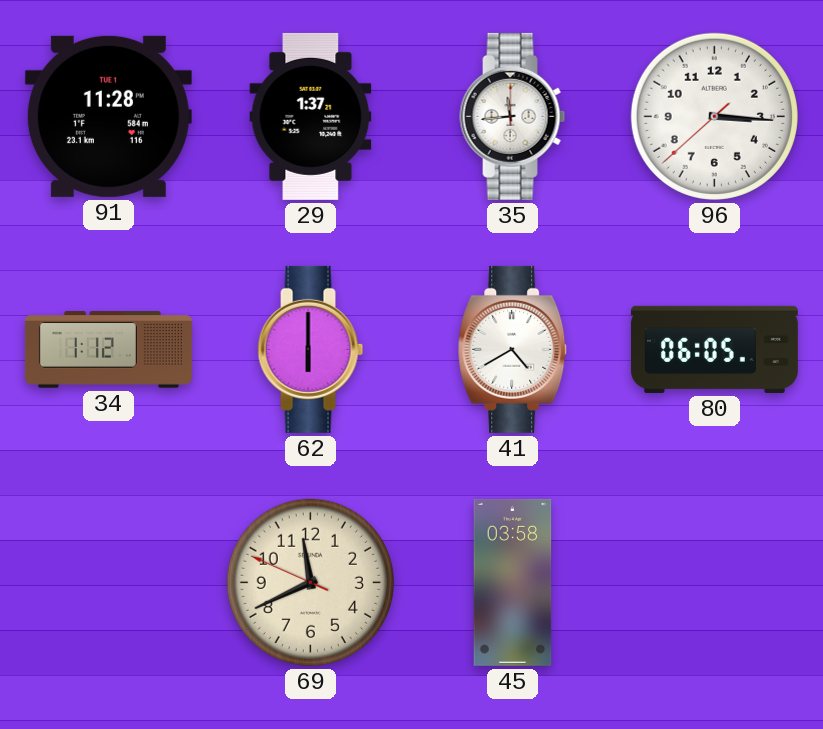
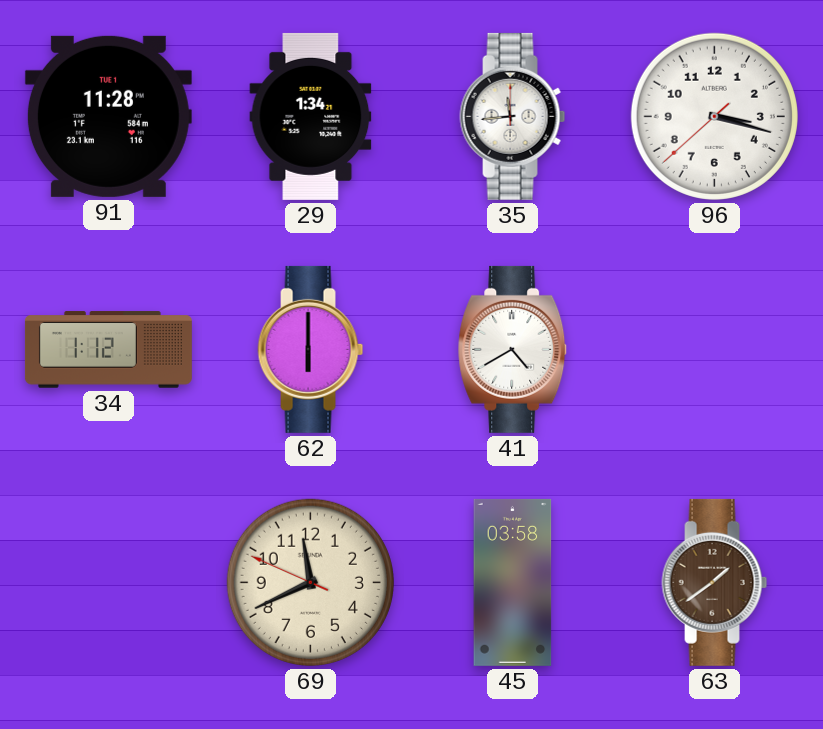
29: 1:37 -> 1:34
96: 3:15 -> 3:17
80: 06:05 -> none
63: none -> 1:39
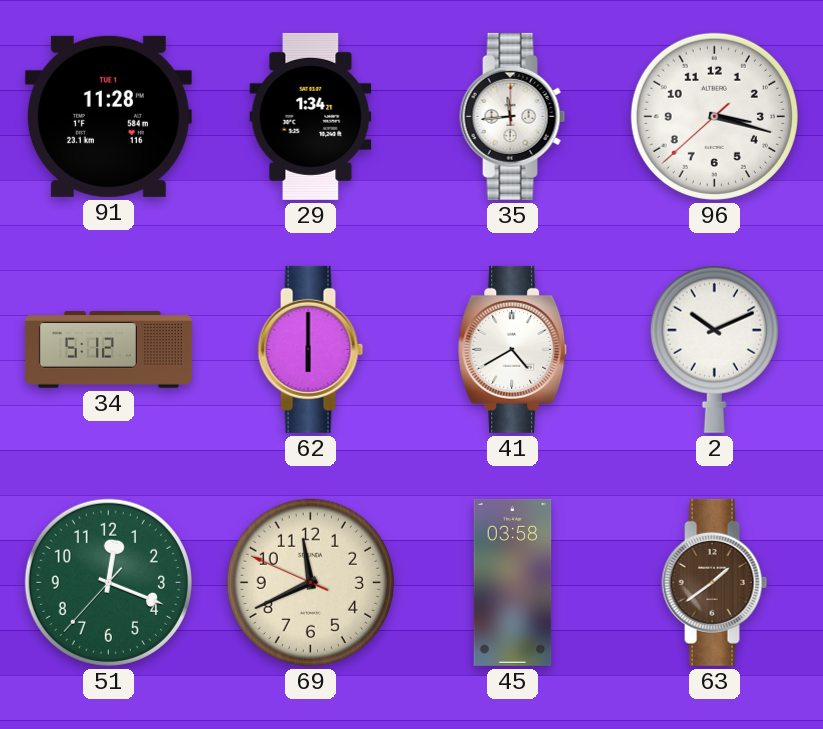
34: 1:12 -> 5:12
2: none -> 10:11
51: none -> 12:18
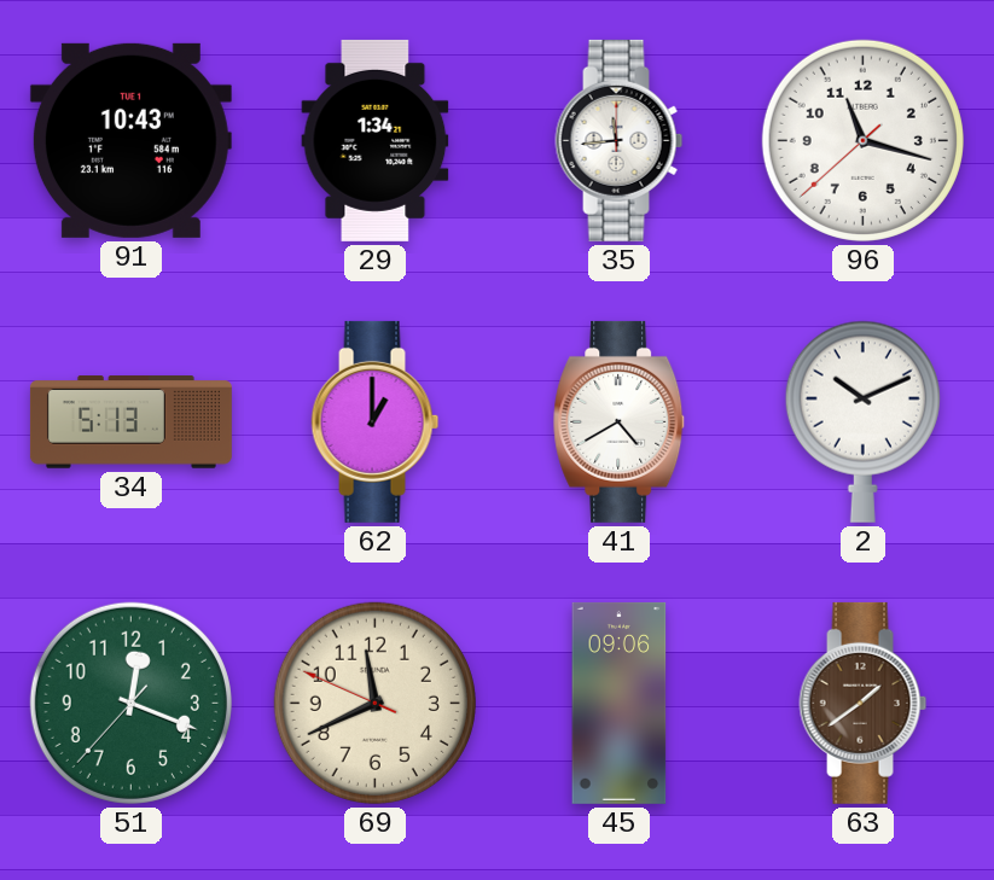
91: 11:28 -> 10:43
96: 3:17 -> 11:17
34: 5:12 -> 5:13
62: 6:00 -> 1:00
45: 03:58 -> 09:06
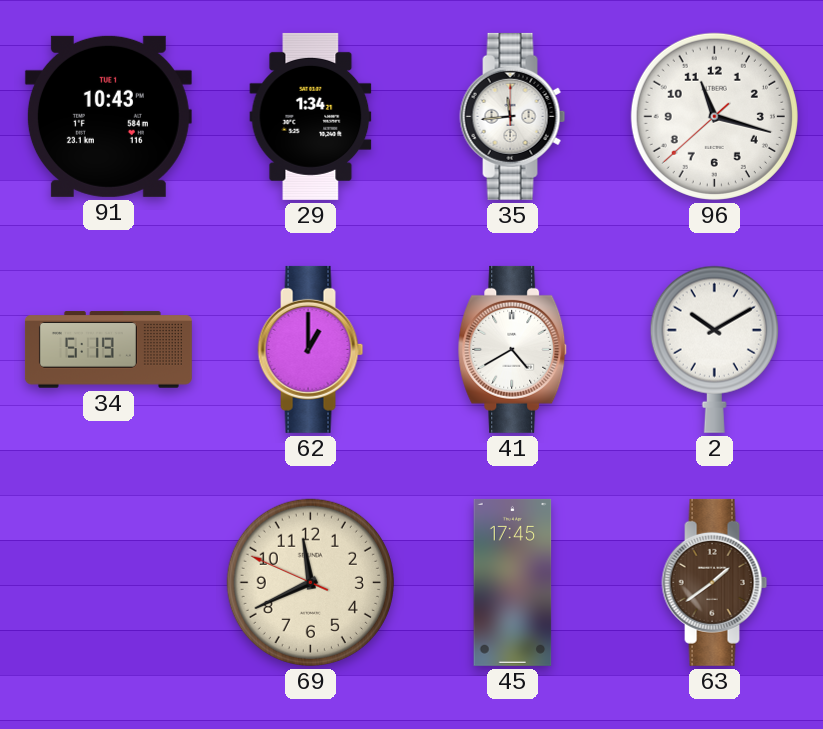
34: 5:13 -> 5:19
2: 10:11 -> 10:10
51: 12:18 -> none
45: 09:06 -> 17:45
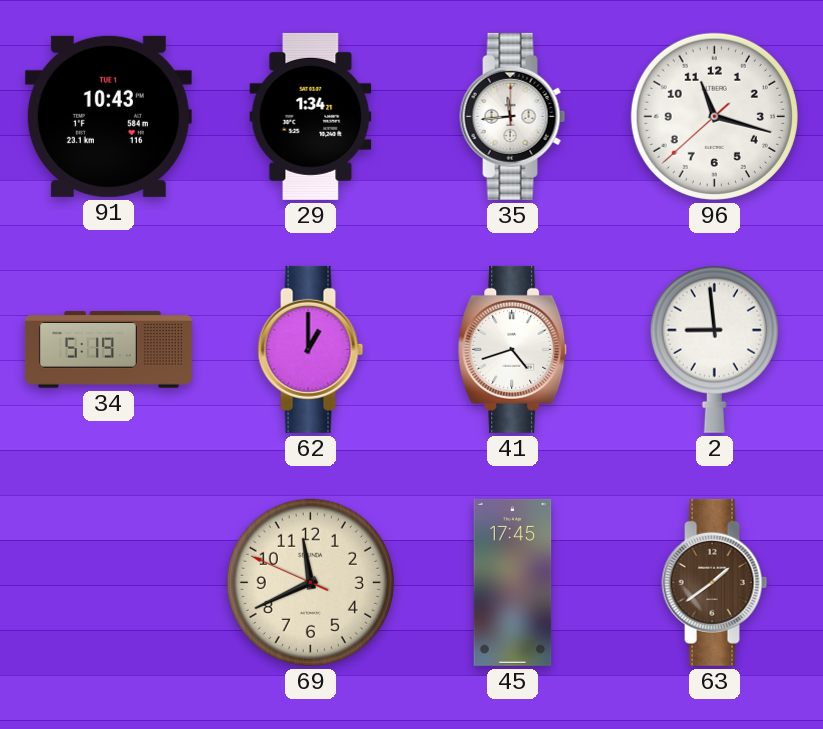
41: 4:40 -> 4:42
2: 10:10 -> 8:59
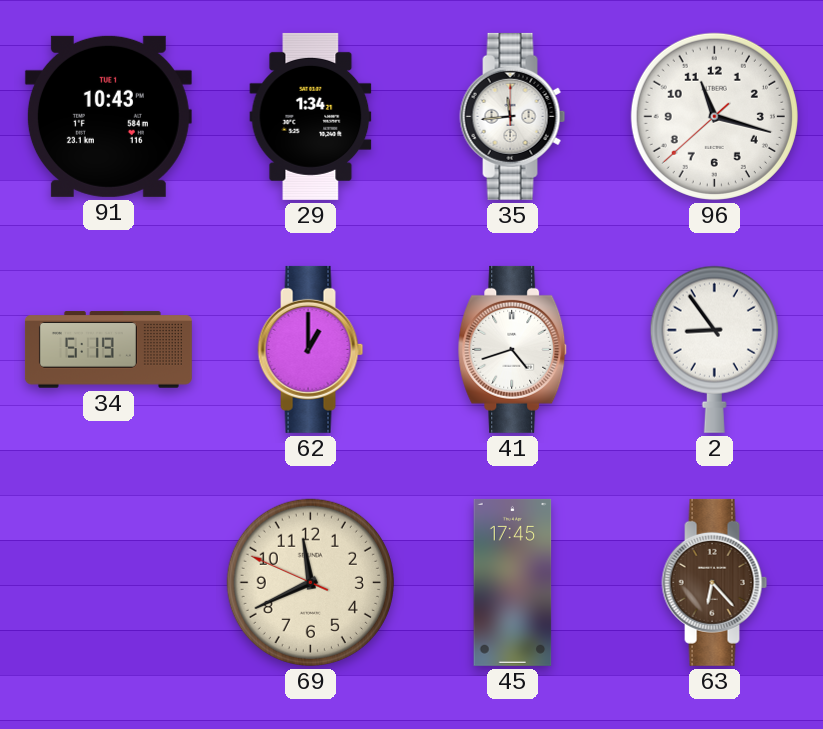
2: 8:59 -> 8:54
63: 1:39 -> 6:23
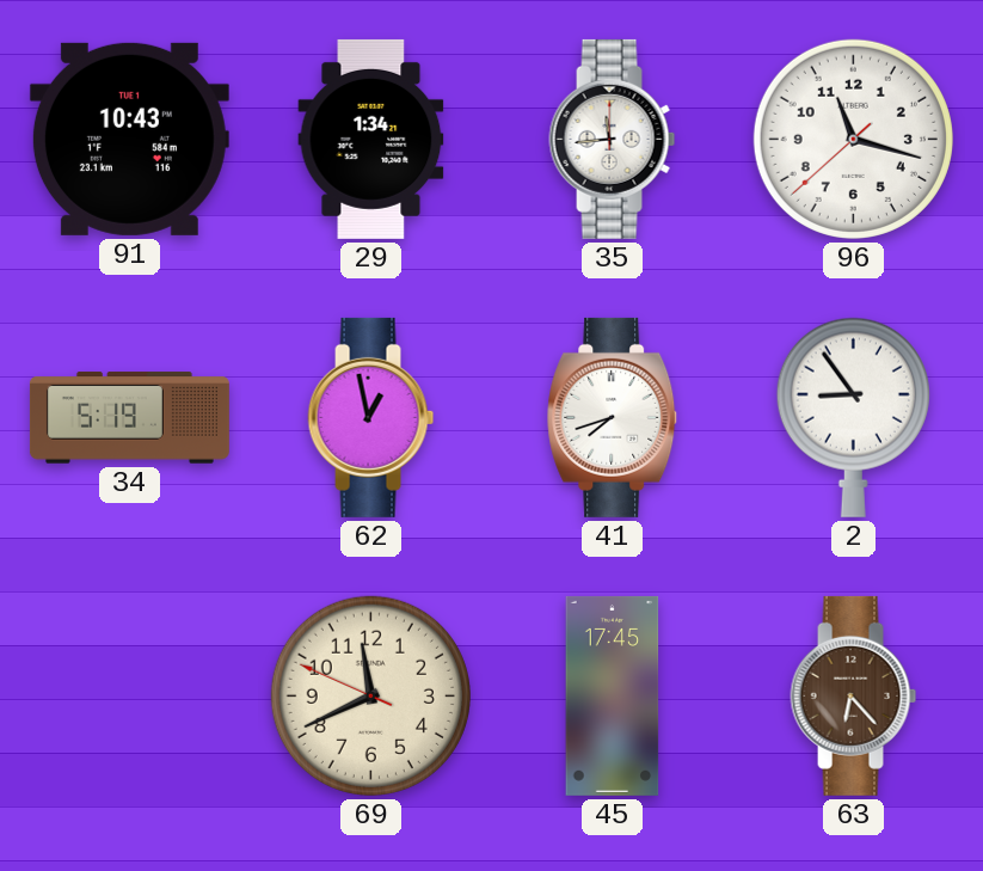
62: 1:00 -> 12:58
41: 4:42 -> 7:42
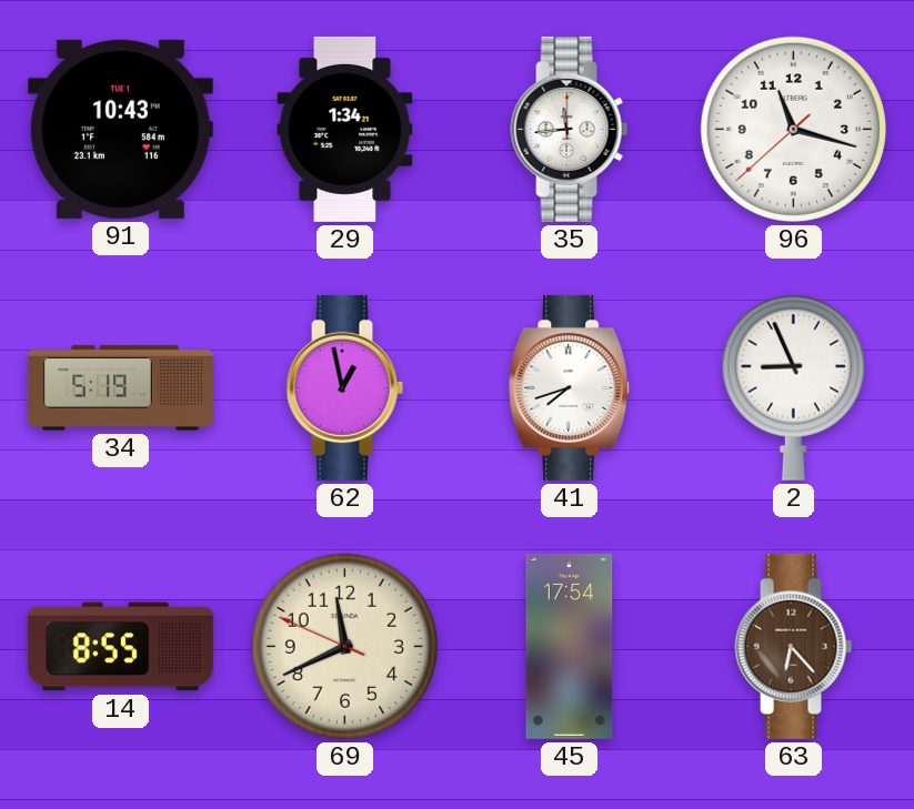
2: 8:54 -> 8:56
14: none -> 8:55
45: 17:45 -> 17:54
